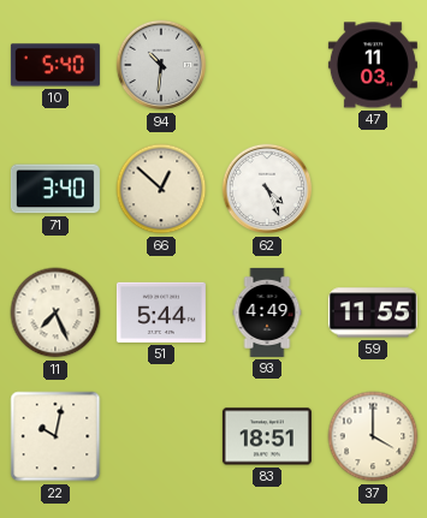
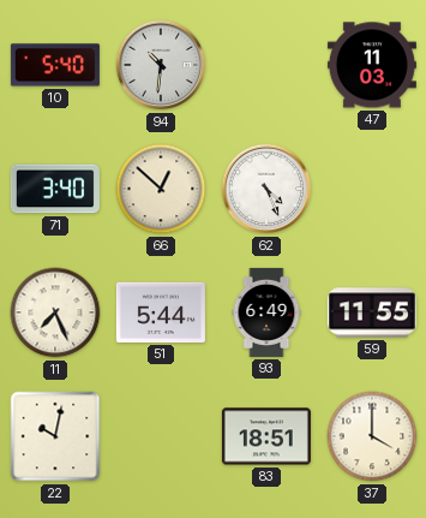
93: 4:49 -> 6:49
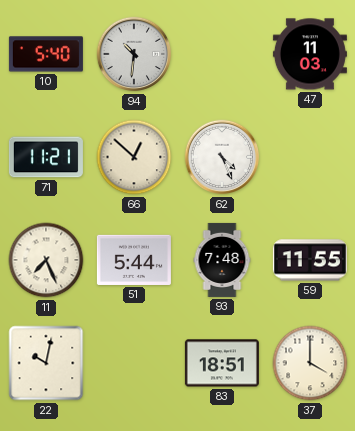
71: 3:40 -> 11:21
93: 6:49 -> 7:48
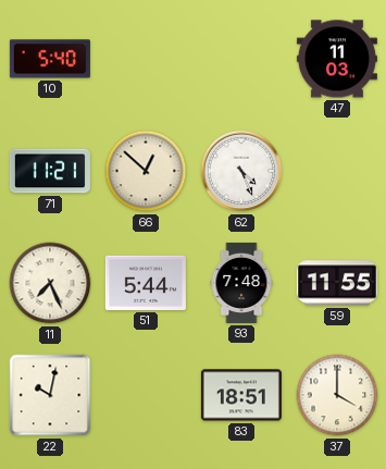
94: 10:31 -> none
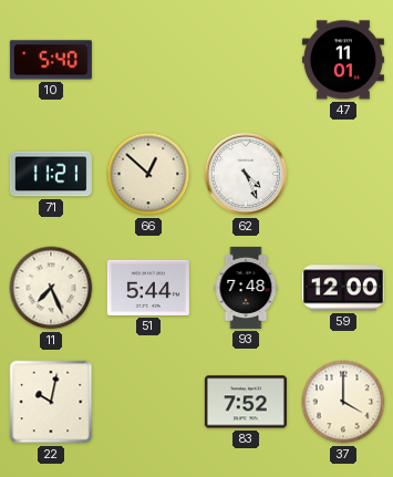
47: 11:03 -> 11:01
59: 11:55 -> 12:00
83: 18:51 -> 7:52
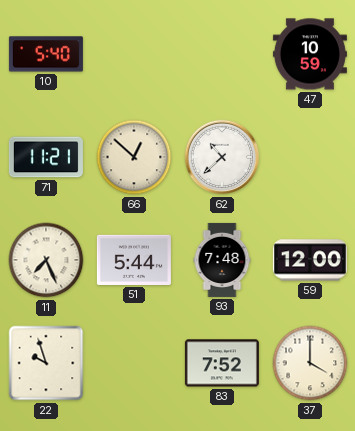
47: 11:01 -> 10:59
62: 4:26 -> 10:38
22: 10:02 -> 9:57
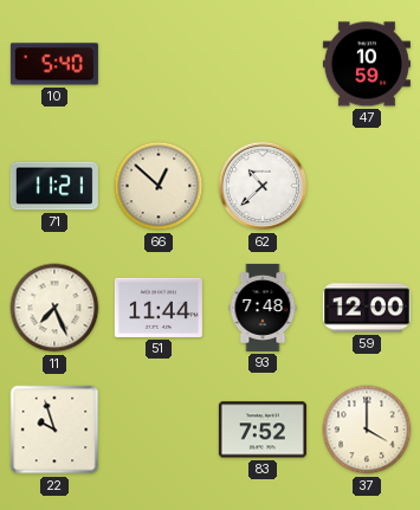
51: 5:44 -> 11:44
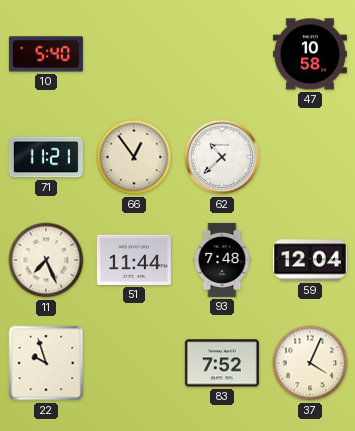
47: 10:59 -> 10:58
66: 12:52 -> 12:54
59: 12:00 -> 12:04
37: 4:00 -> 4:04
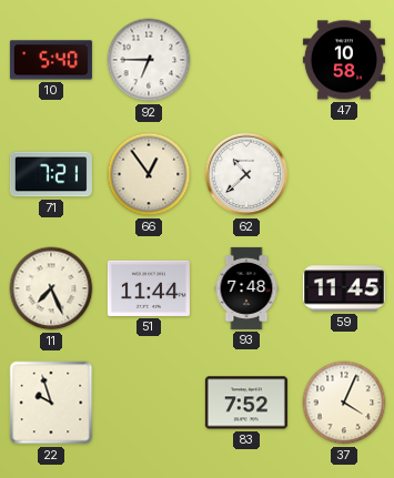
92: none -> 6:45
71: 11:21 -> 7:21
59: 12:04 -> 11:45
